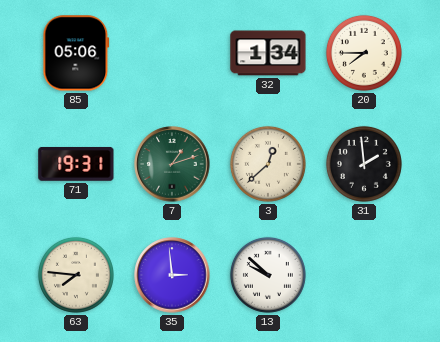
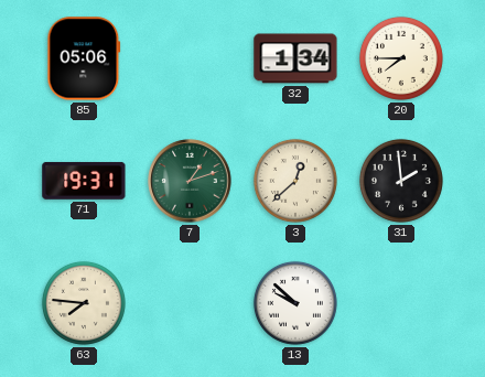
35: 2:59 -> none
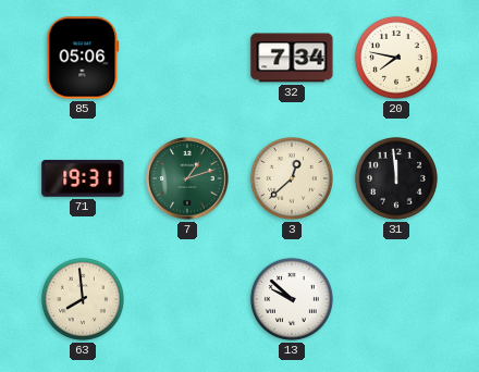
32: 1:34 -> 7:34
20: 7:45 -> 7:47
31: 1:59 -> 11:59
63: 7:46 -> 7:59
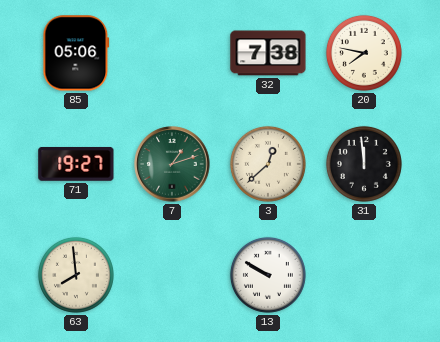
32: 7:34 -> 7:38
71: 19:31 -> 19:27
13: 9:52 -> 9:50
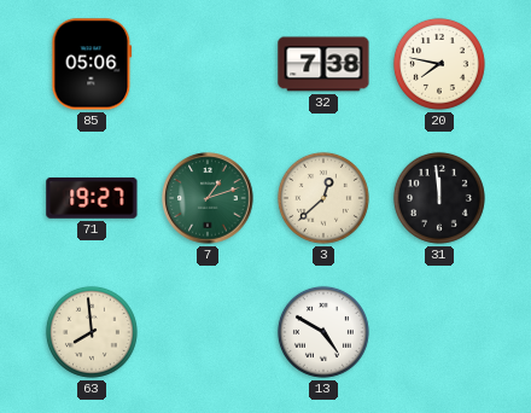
13: 9:50 -> 4:50
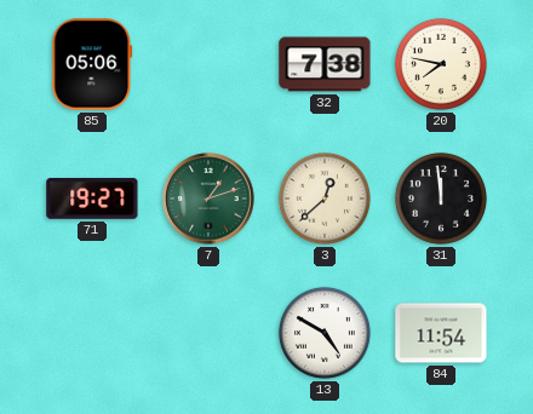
63: 7:59 -> none
84: none -> 11:54
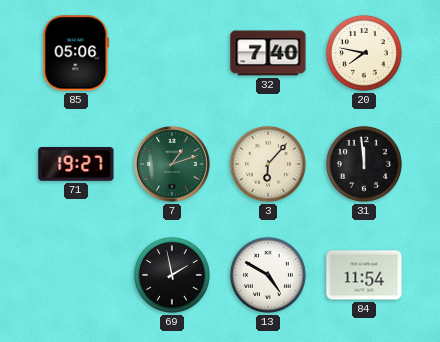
32: 7:38 -> 7:40
3: 12:38 -> 6:07
69: none -> 1:58
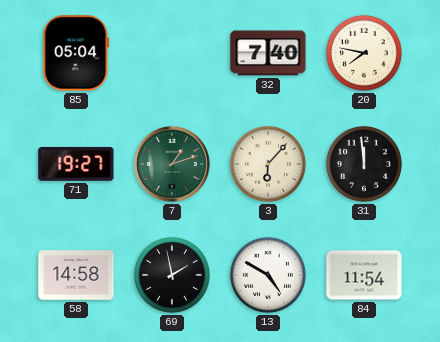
85: 05:06 -> 05:04
58: none -> 14:58
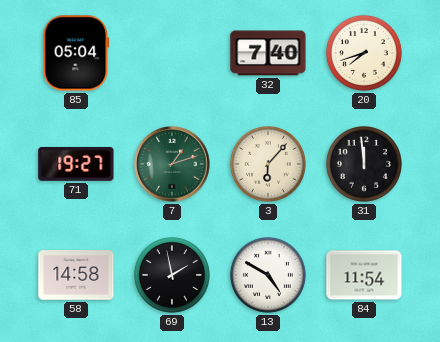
20: 7:47 -> 7:42
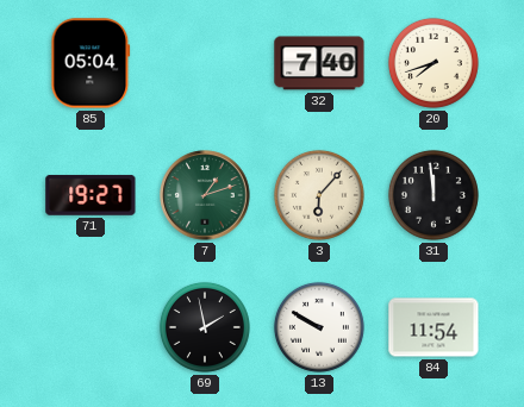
58: 14:58 -> none
13: 4:50 -> 9:50
